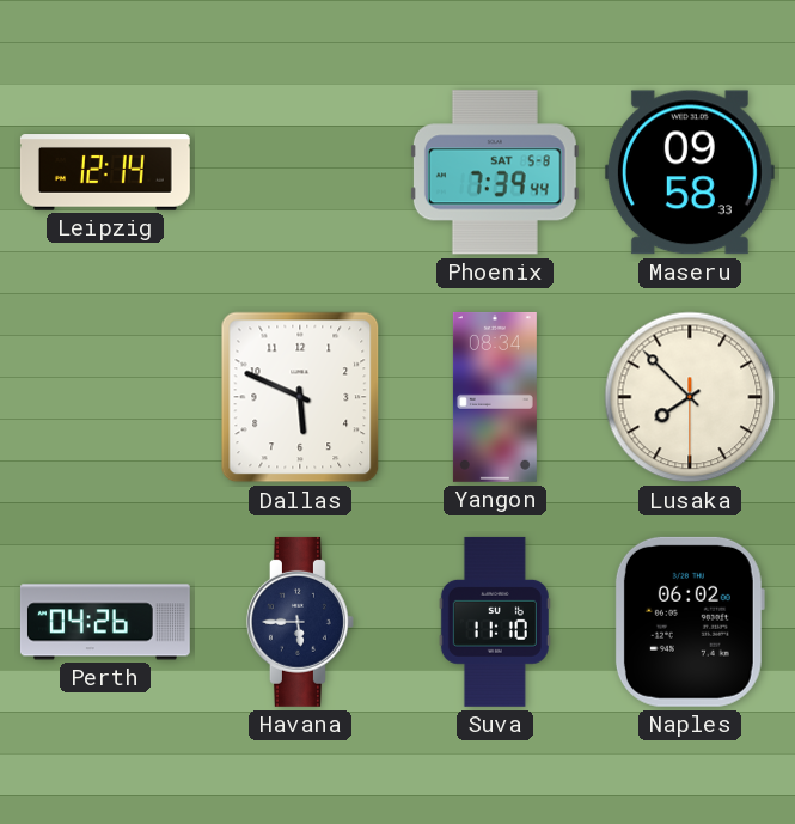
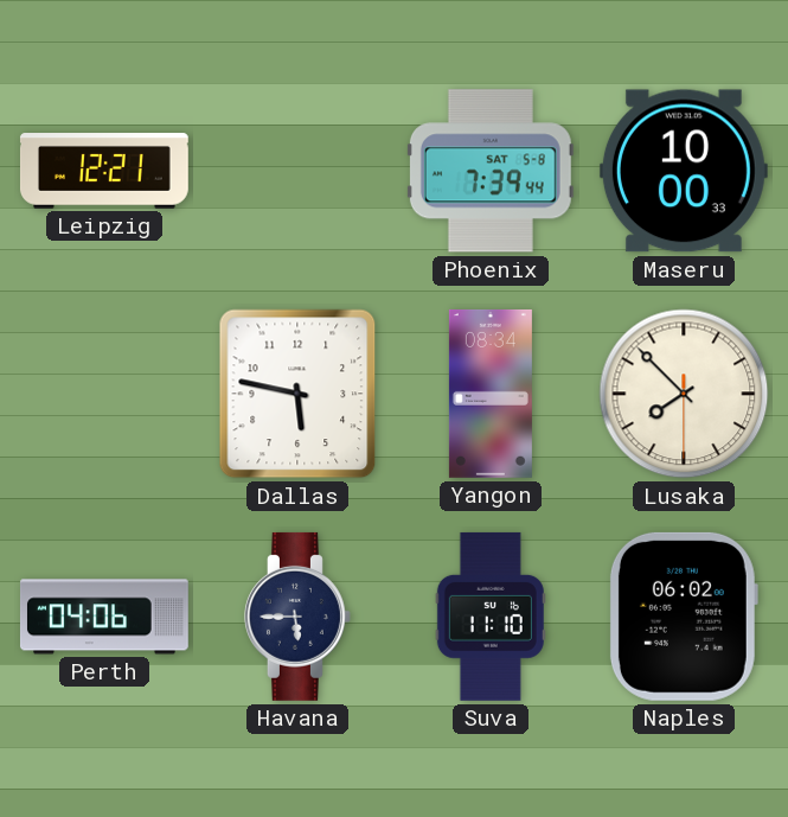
Leipzig: 12:14 -> 12:21
Maseru: 09:58 -> 10:00
Dallas: 5:49 -> 5:47
Perth: 04:26 -> 04:06
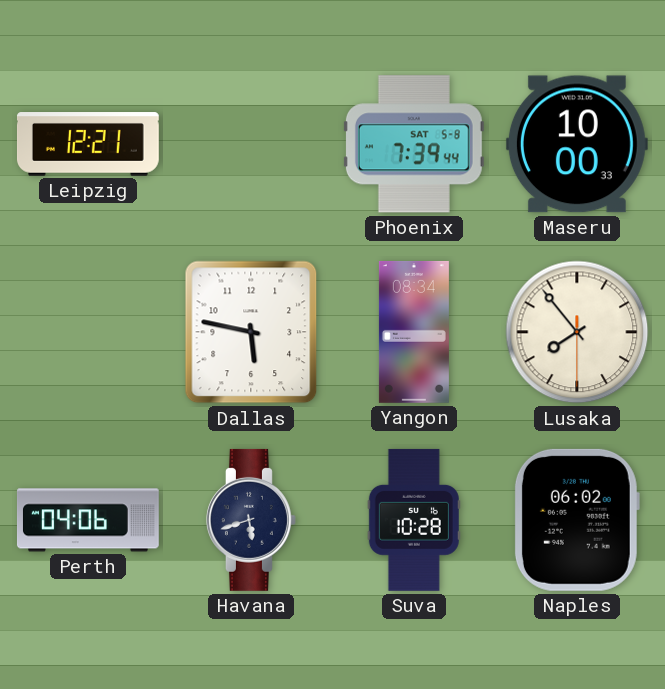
Lusaka: 7:52 -> 7:53
Havana: 5:45 -> 5:42
Suva: 11:10 -> 10:28
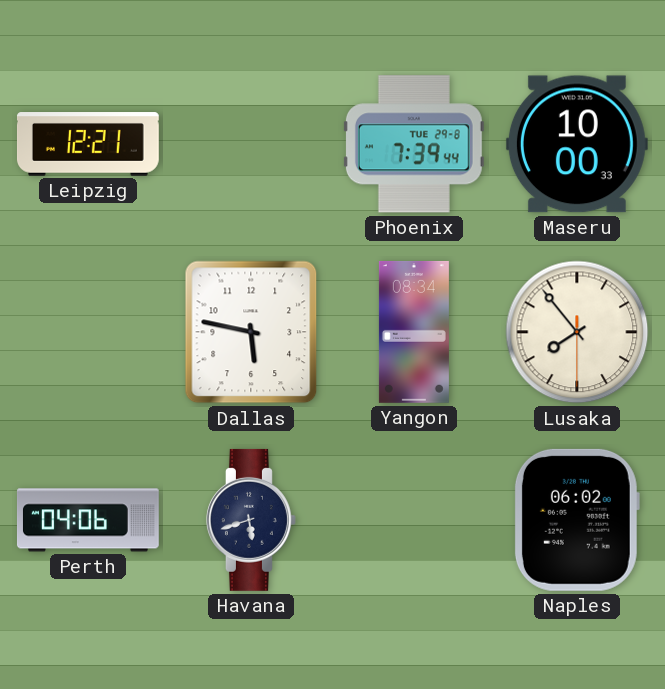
Phoenix date: SAT 5-8 -> TUE 29-8
Suva: 10:28 -> none
